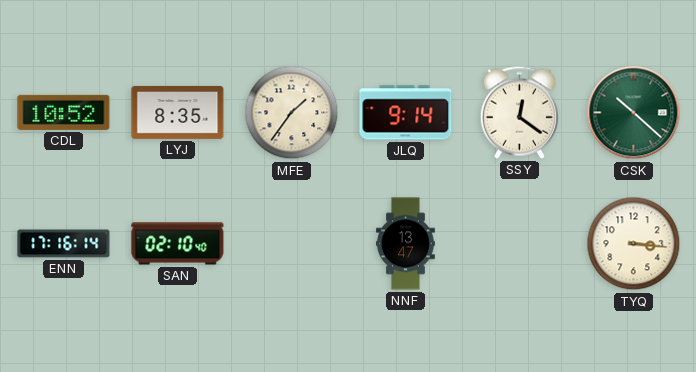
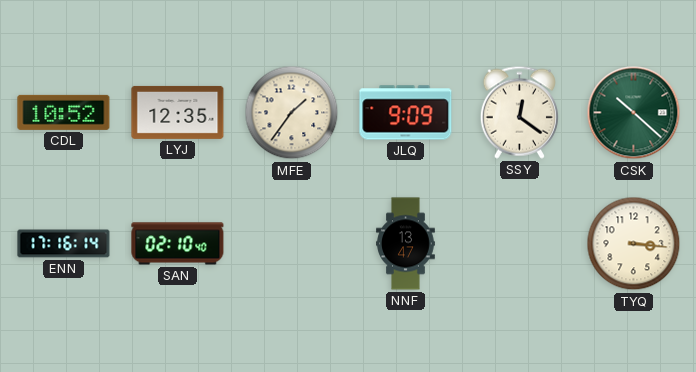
LYJ: 8:35 -> 12:35
JLQ: 9:14 -> 9:09
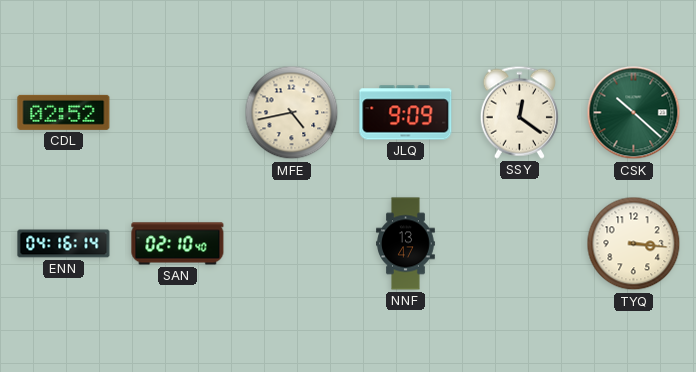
CDL: 10:52 -> 02:52
LYJ: 12:35 -> none
MFE: 1:36 -> 4:43
ENN: 17:16 -> 04:16
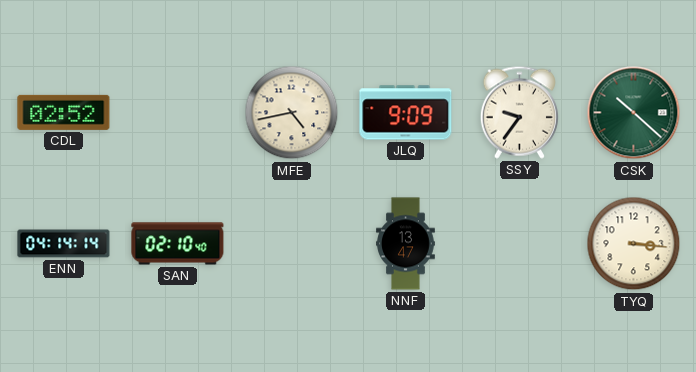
SSY: 12:21 -> 9:36
ENN: 04:16 -> 04:14
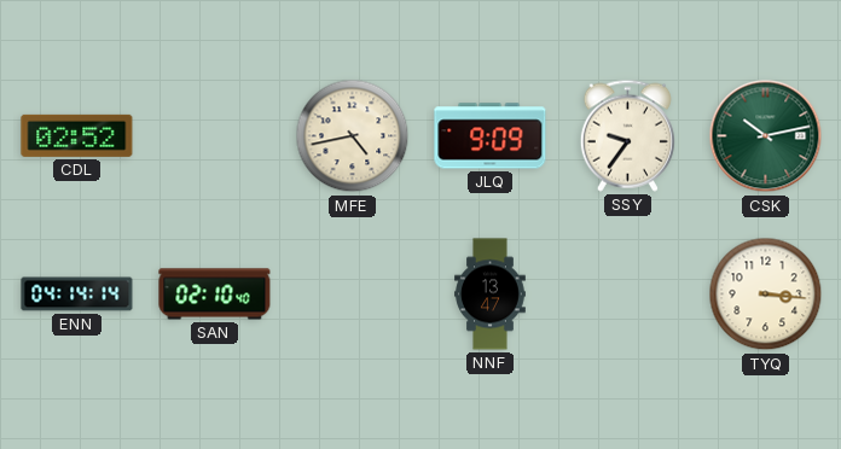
CSK: 10:22 -> 10:13
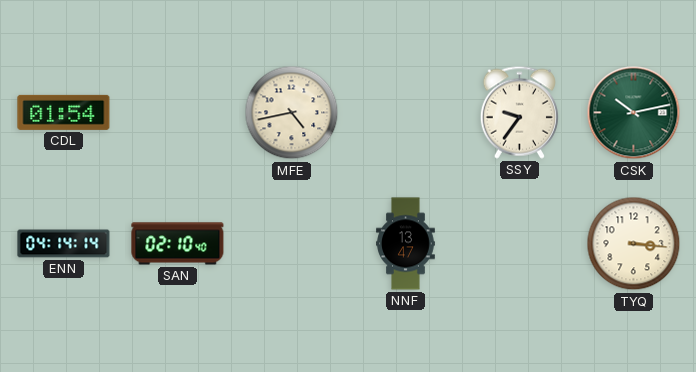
CDL: 02:52 -> 01:54
JLQ: 9:09 -> none
